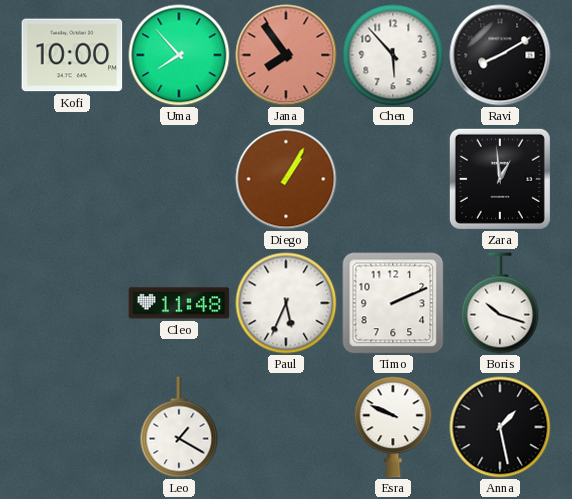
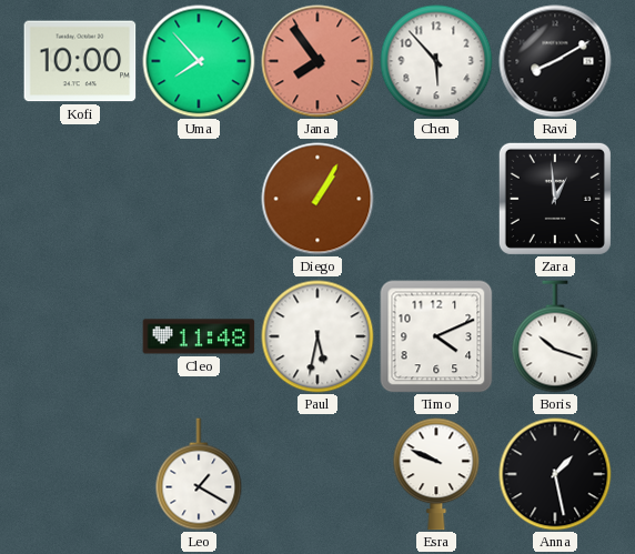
Paul: 5:34 -> 5:32
Timo: 2:11 -> 4:11
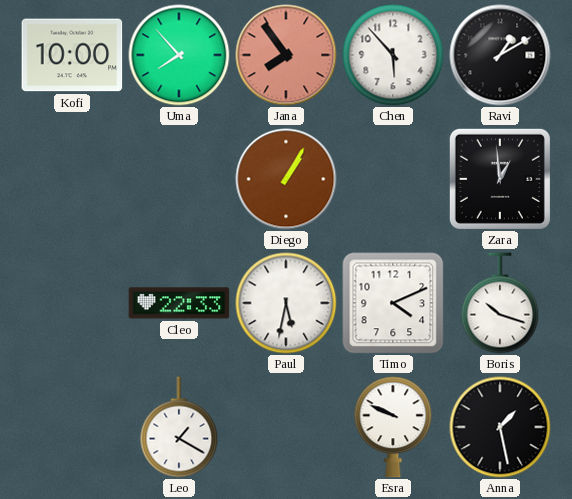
Ravi: 8:10 -> 1:10
Cleo: 11:48 -> 22:33
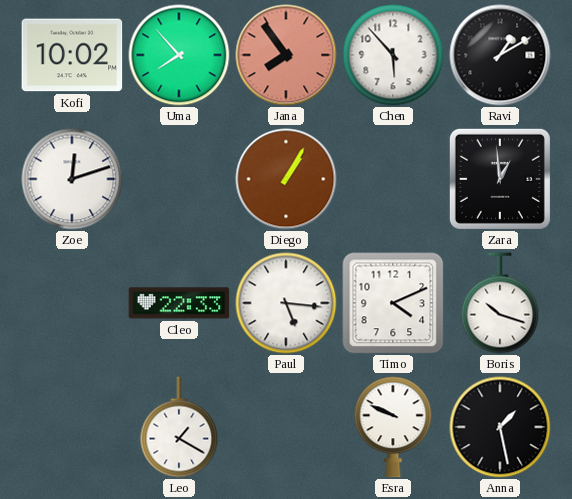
Kofi: 10:00 -> 10:02
Zoe: none -> 12:12
Paul: 5:32 -> 5:16
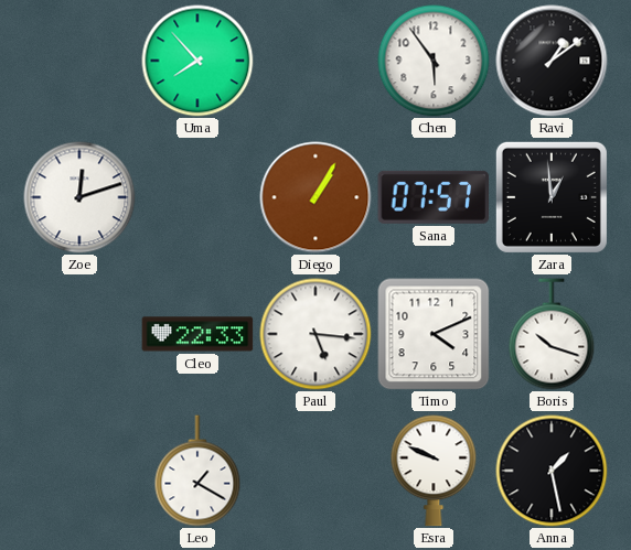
Kofi: 10:02 -> none
Jana: 7:54 -> none
Chen: 5:53 -> 5:54
Ravi: 1:10 -> 1:09
Sana: none -> 07:57
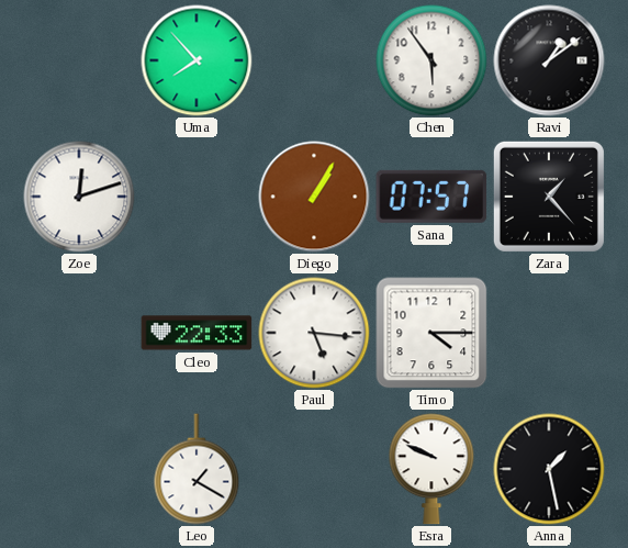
Zara: 12:59 -> 1:23
Timo: 4:11 -> 4:15
Boris: 10:18 -> none
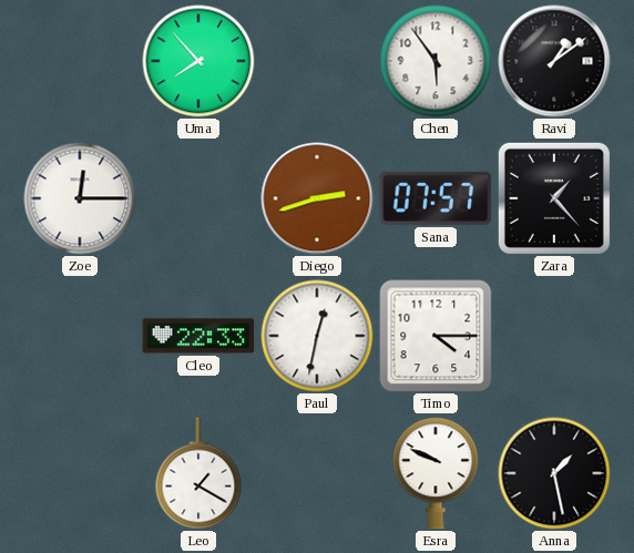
Zoe: 12:12 -> 12:15
Diego: 1:05 -> 2:42
Paul: 5:16 -> 12:32
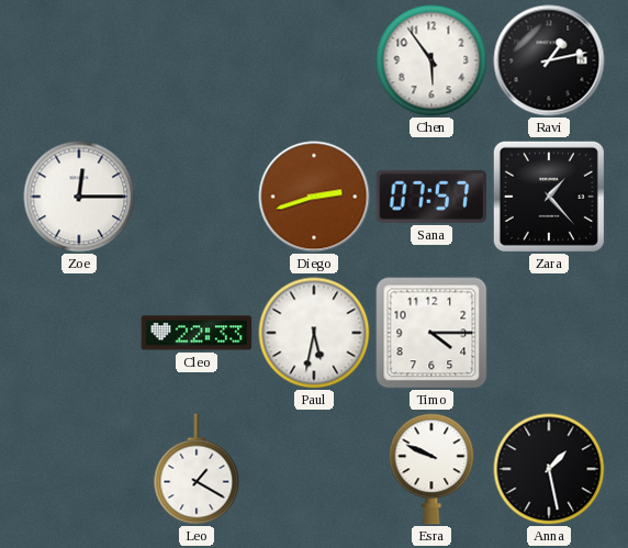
Uma: 7:53 -> none
Ravi: 1:09 -> 1:13
Paul: 12:32 -> 5:32
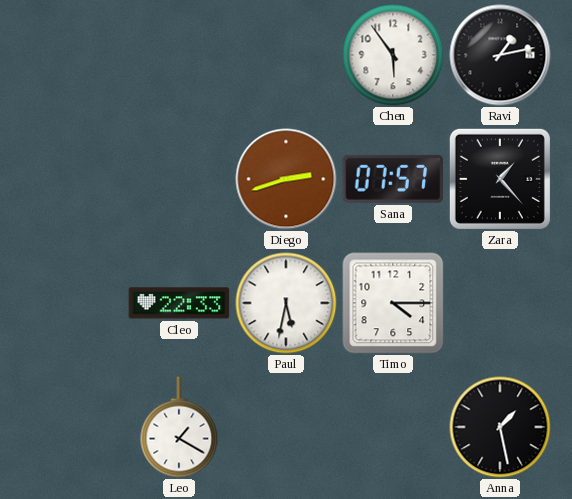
Zoe: 12:15 -> none
Esra: 9:49 -> none
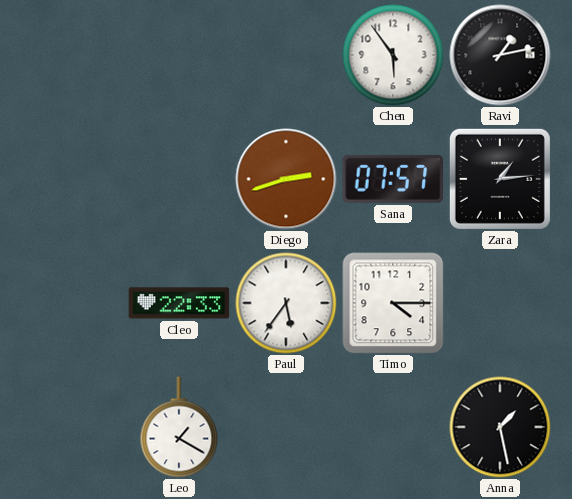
Zara: 1:23 -> 1:14
Paul: 5:32 -> 5:36
